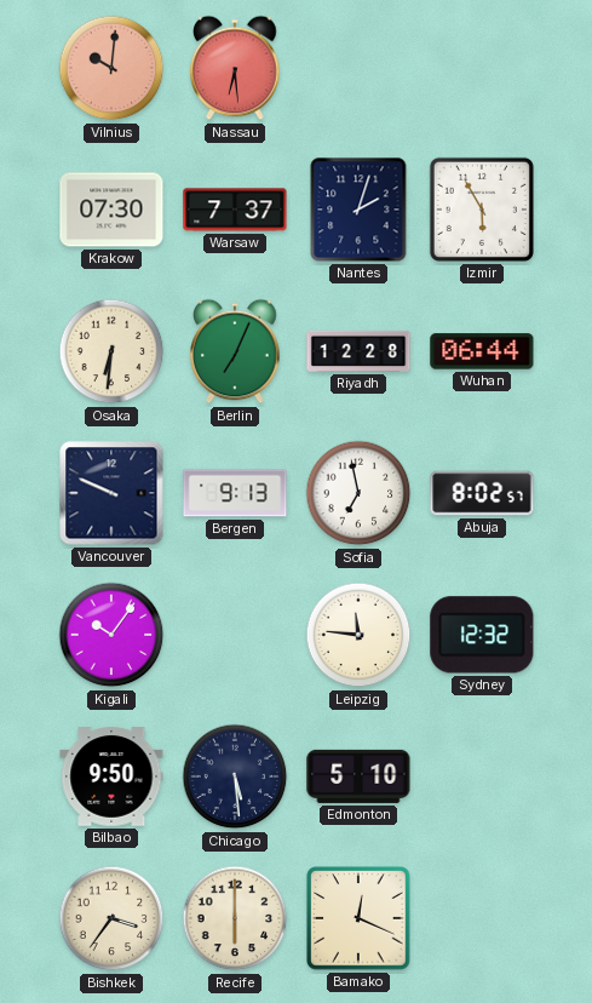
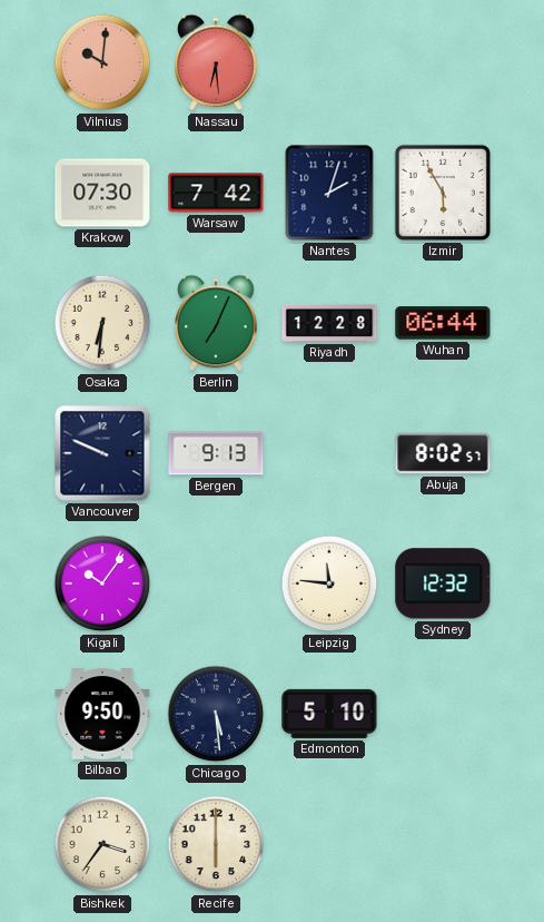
Warsaw: 7:37 -> 7:42
Sofia: 6:58 -> none
Bamako: 12:19 -> none
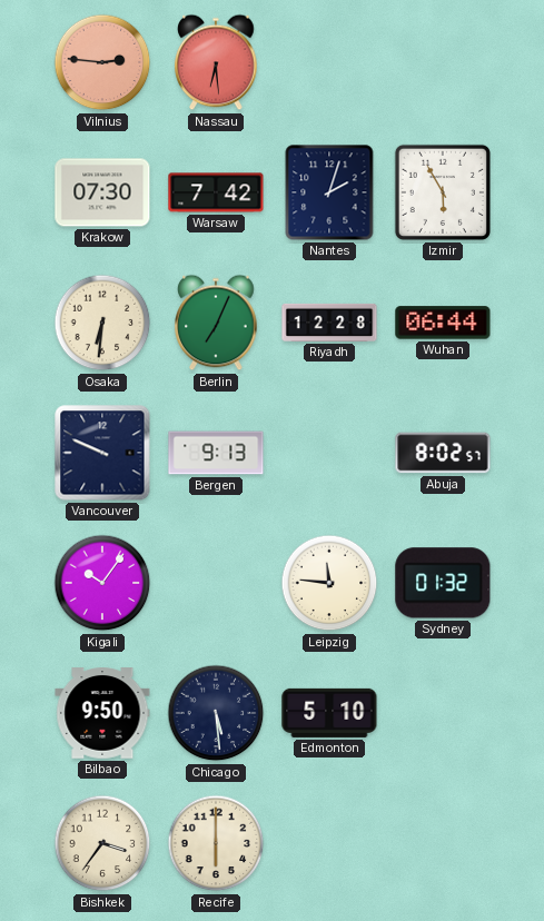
Vilnius: 10:01 -> 2:46
Sydney: 12:32 -> 01:32
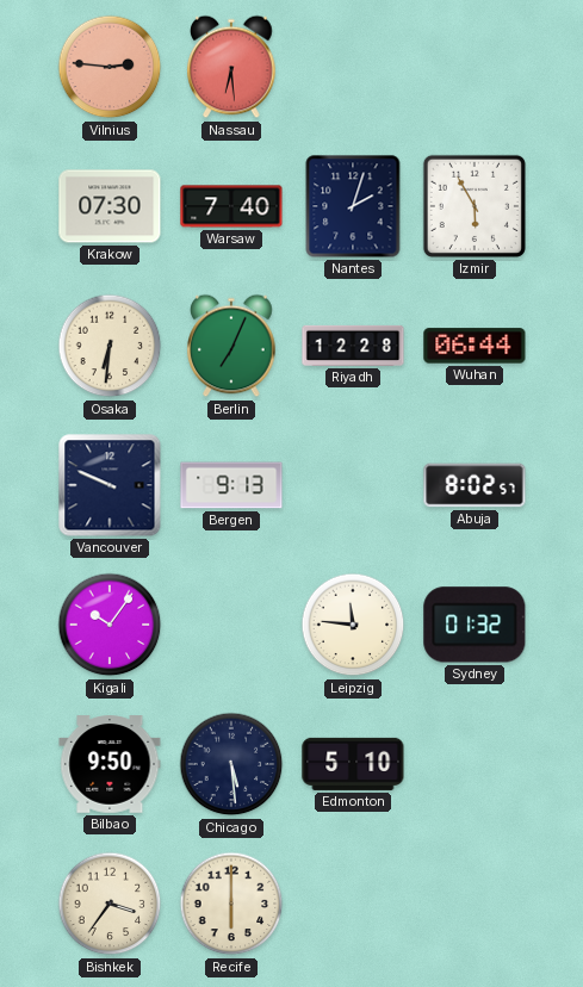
Warsaw: 7:42 -> 7:40
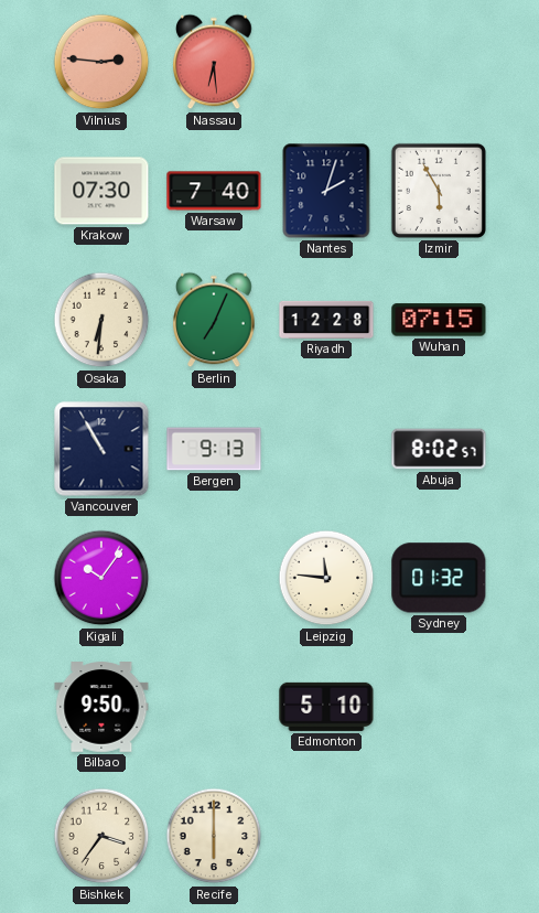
Wuhan: 06:44 -> 07:15
Vancouver: 9:49 -> 10:55
Chicago: 5:29 -> none
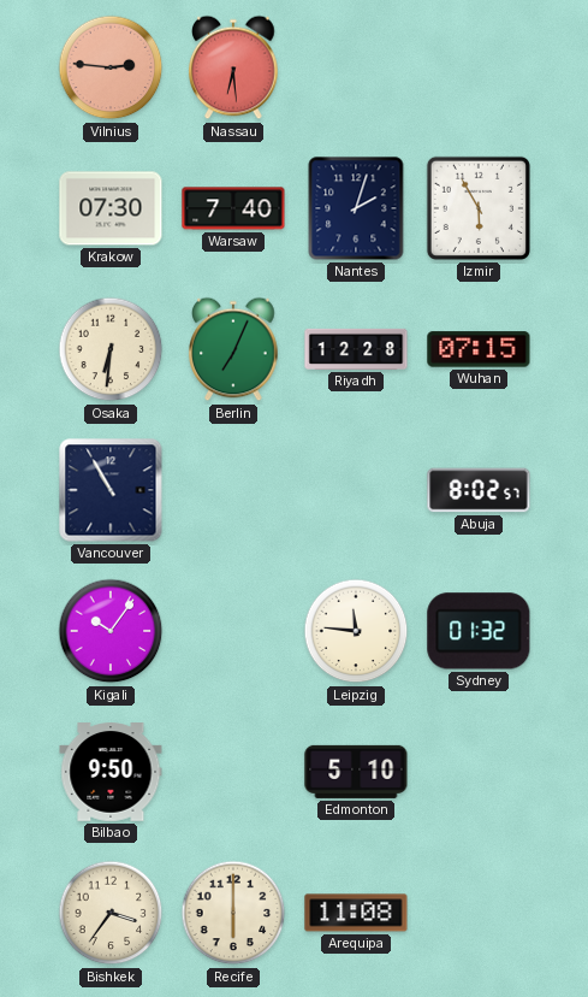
Bergen: 9:13 -> none
Arequipa: none -> 11:08
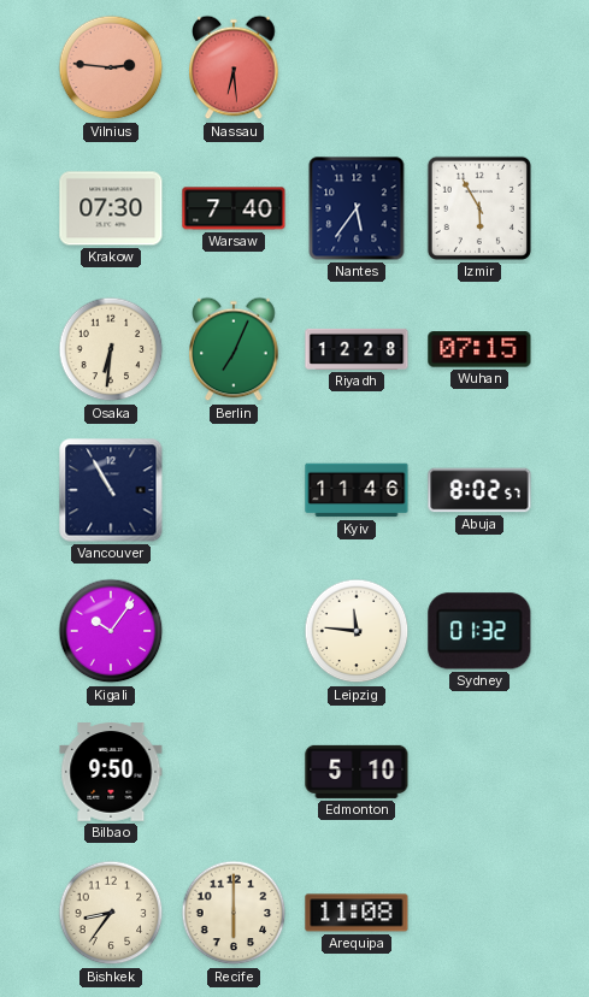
Nantes: 2:03 -> 5:36
Kyiv: none -> 11:46
Bishkek: 3:36 -> 8:36
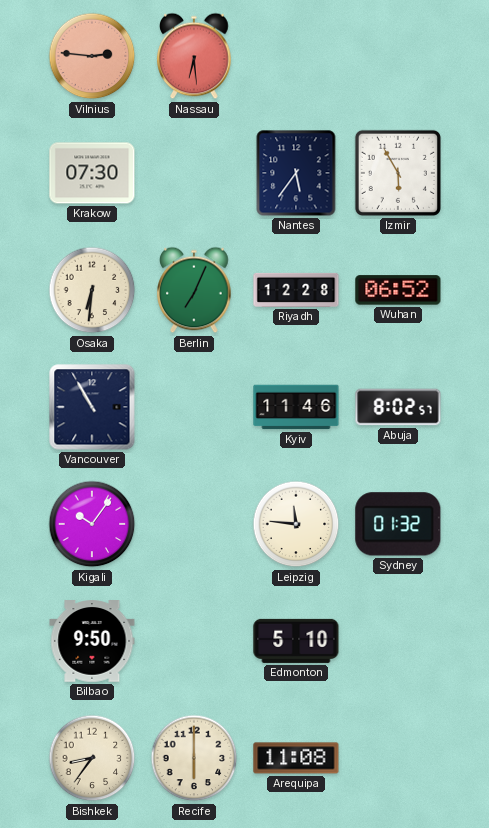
Warsaw: 7:40 -> none
Wuhan: 07:15 -> 06:52
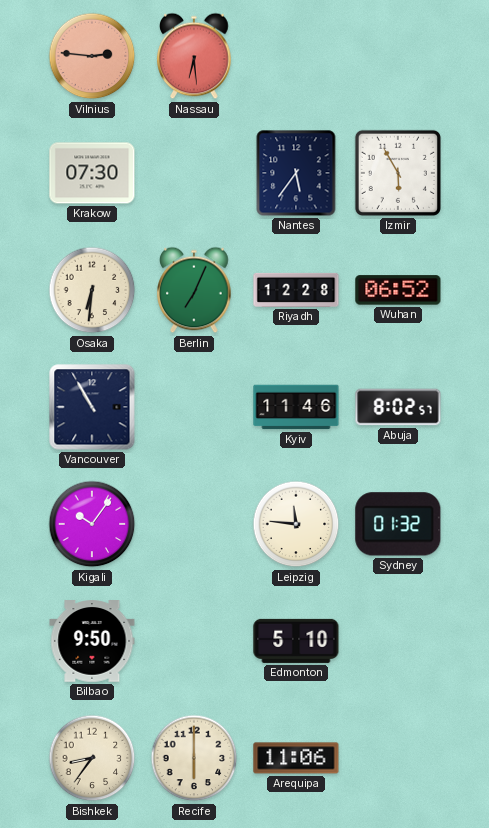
Arequipa: 11:08 -> 11:06
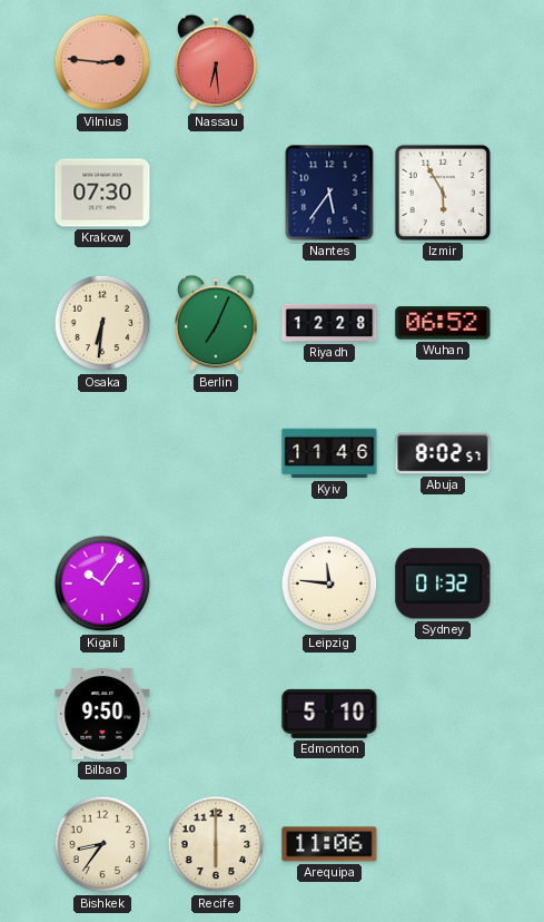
Vancouver: 10:55 -> none
